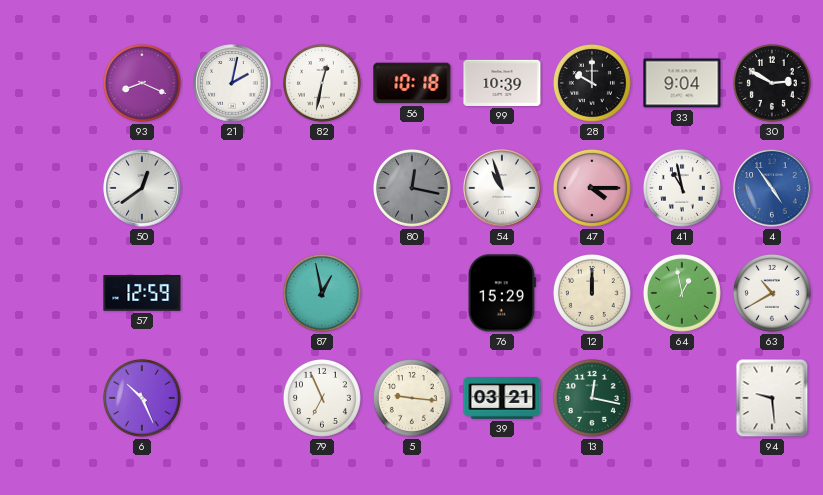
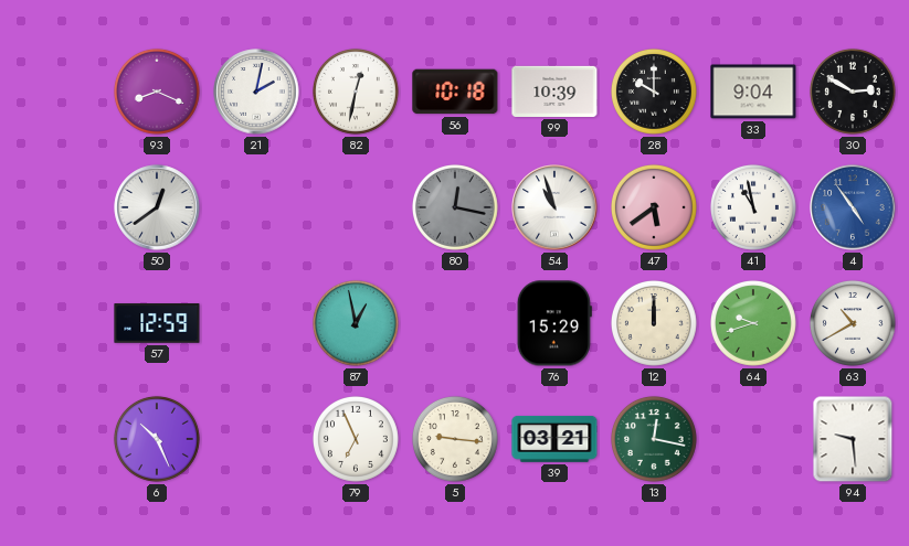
47: 4:15 -> 5:39
64: 12:58 -> 9:42
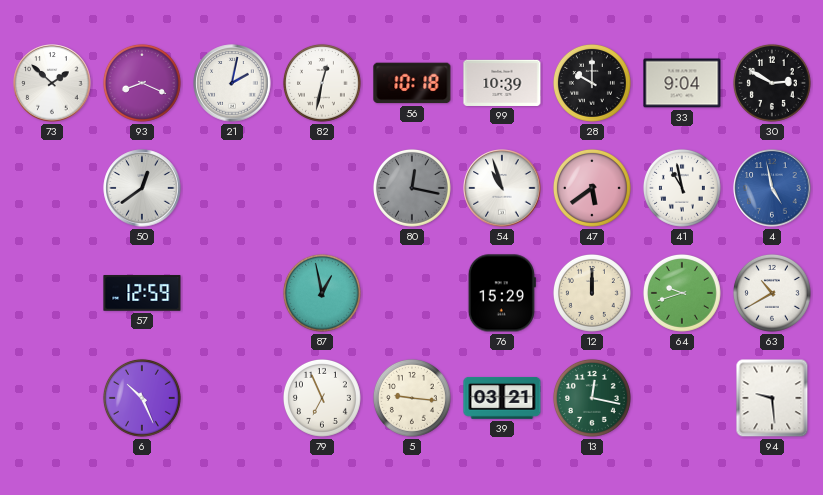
73: none -> 1:52
4: 4:54 -> 4:58
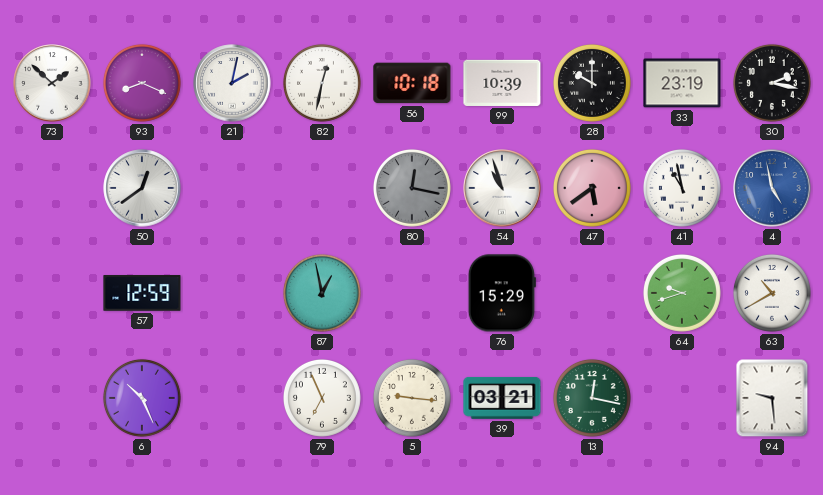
33: 9:04 -> 23:19
30: 2:50 -> 2:17
12: 12:00 -> none
